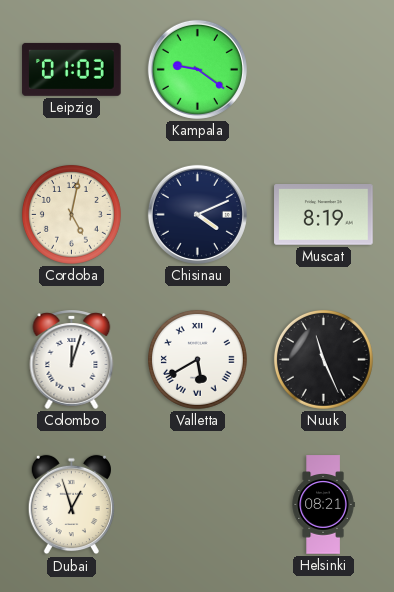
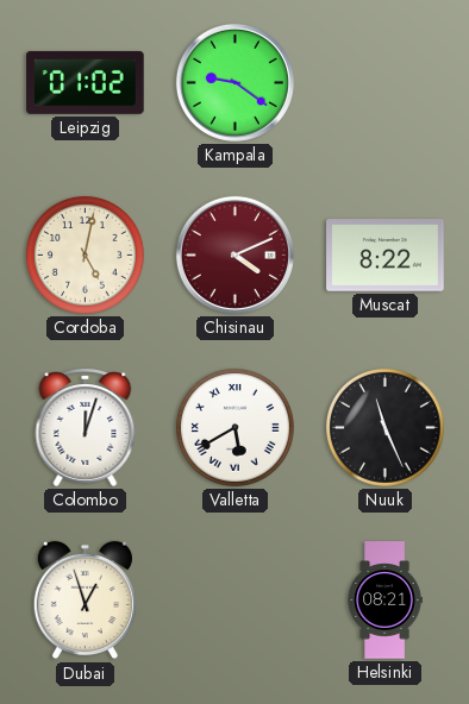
Leipzig: 01:03 -> 01:02
Chisinau dial: navy -> burgundy
Muscat: 8:19 -> 8:22
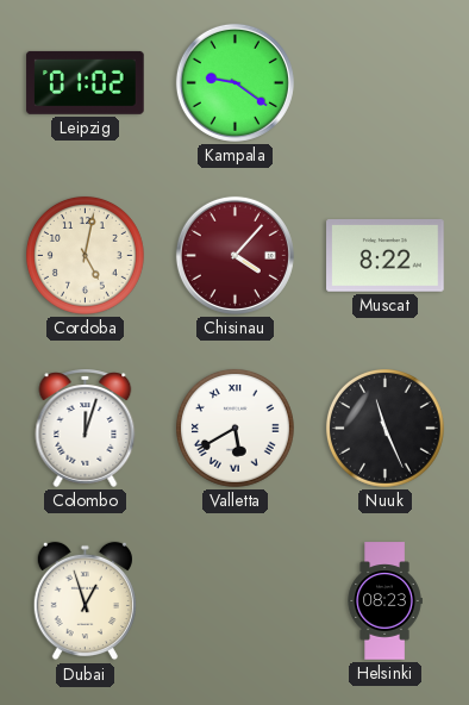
Chisinau: 4:11 -> 4:07
Helsinki: 08:21 -> 08:23
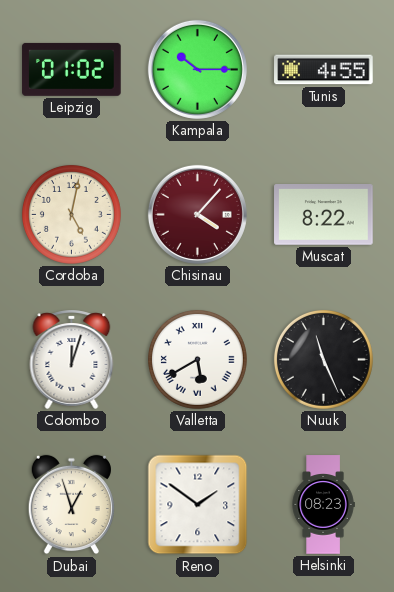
Kampala: 9:21 -> 10:15
Tunis: none -> 4:55
Reno: none -> 1:51
